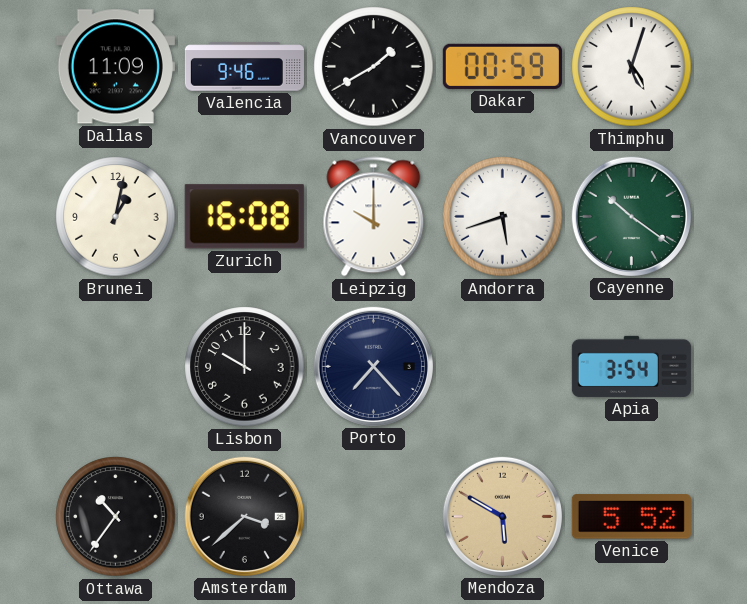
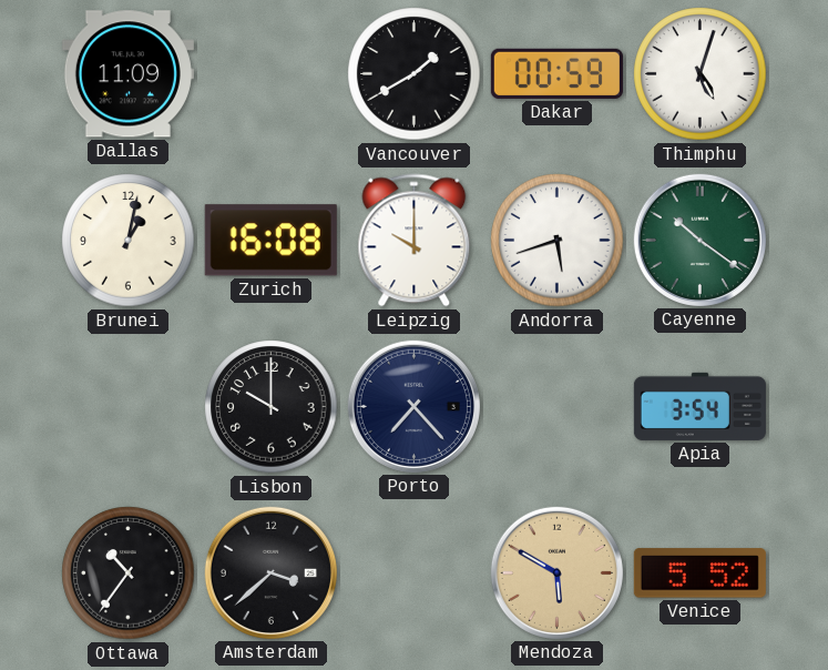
Valencia: 9:46 -> none
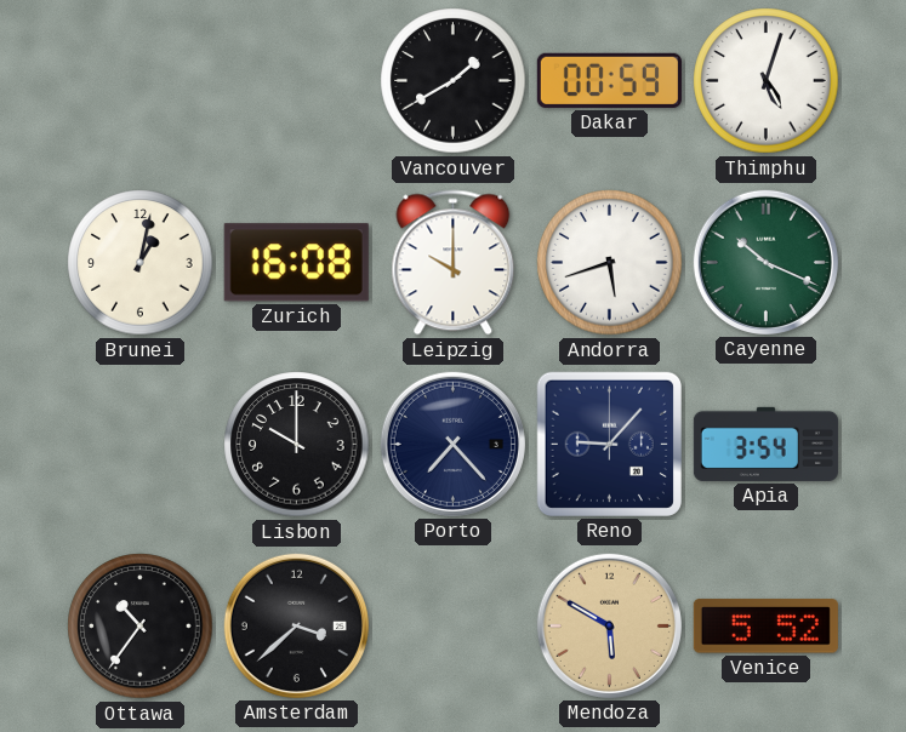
Dallas: 11:09 -> none
Cayenne: 10:21 -> 10:19
Reno: none -> 9:07
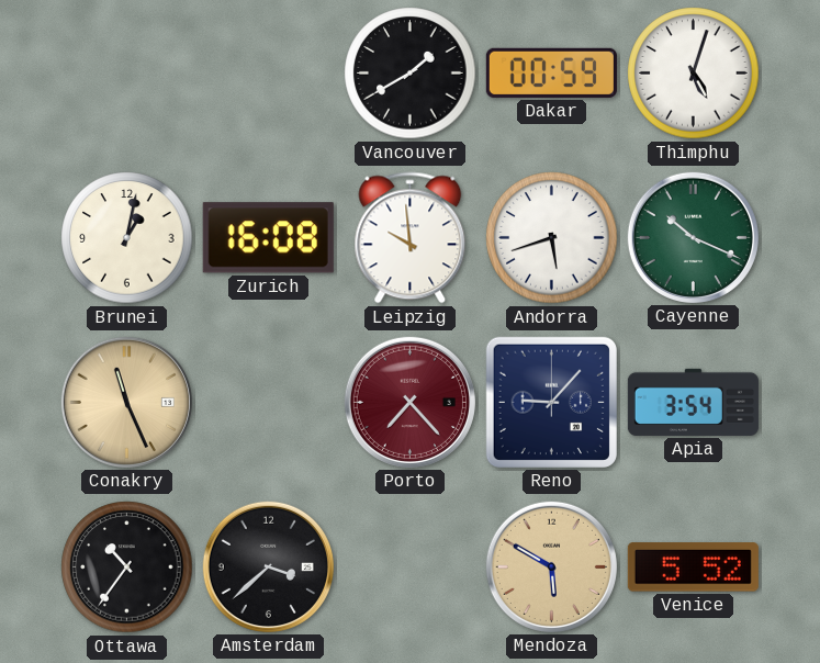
Leipzig: 10:00 -> 9:59
Conakry: none -> 11:26
Lisbon: 10:00 -> none
Porto dial: navy -> burgundy
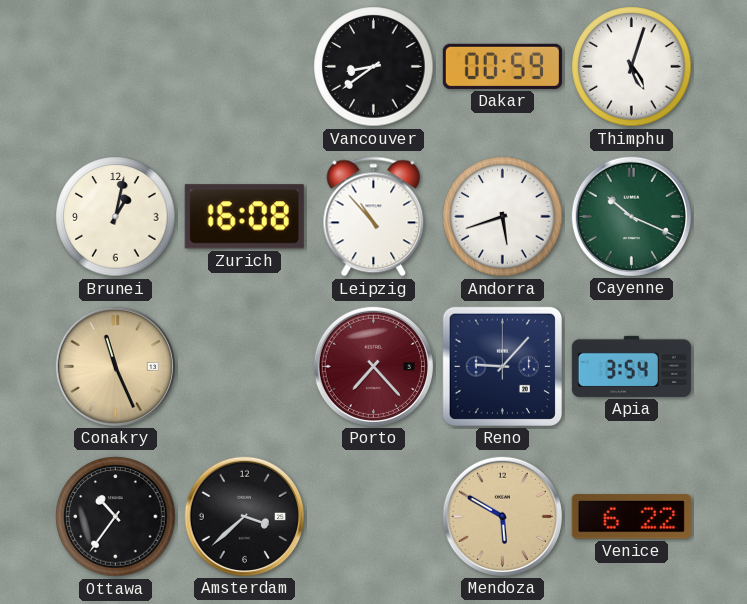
Vancouver: 1:40 -> 8:39
Leipzig: 9:59 -> 10:53
Venice: 5:52 -> 6:22
